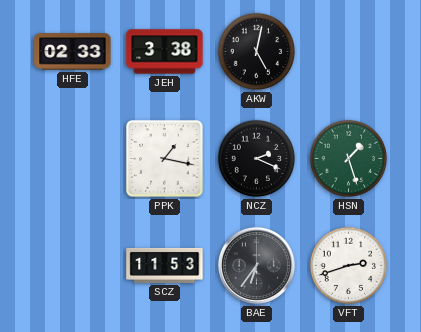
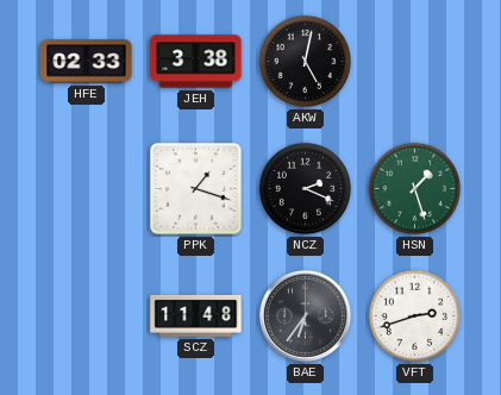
PPK: 1:17 -> 1:18
SCZ: 11:53 -> 11:48
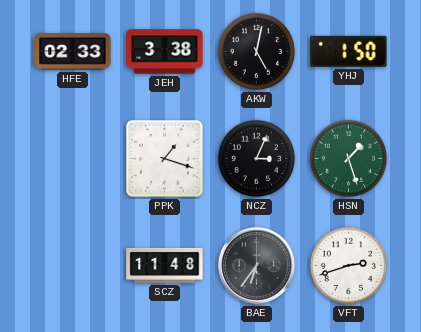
YHJ: none -> 1:50
NCZ: 2:19 -> 3:04
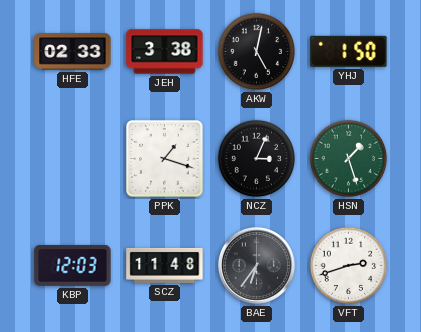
KBP: none -> 12:03
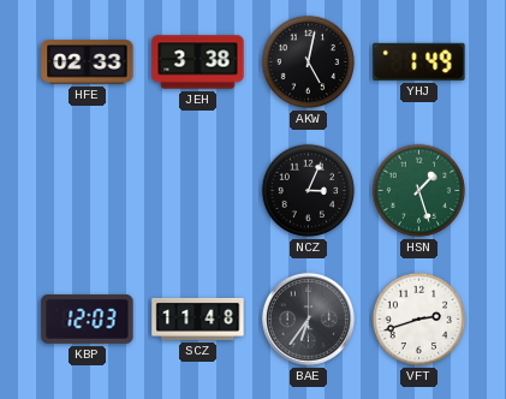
YHJ: 1:50 -> 1:49
PPK: 1:18 -> none
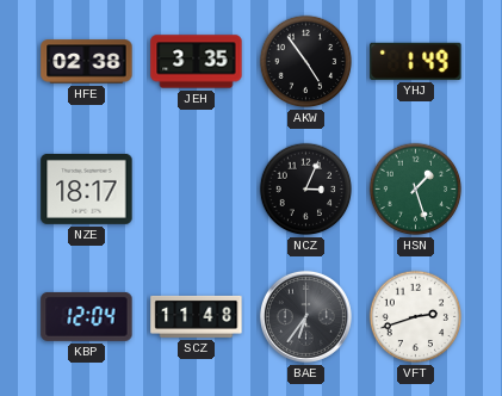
HFE: 02:33 -> 02:38
JEH: 3:38 -> 3:35
AKW: 5:02 -> 4:54
NZE: none -> 18:17
KBP: 12:03 -> 12:04
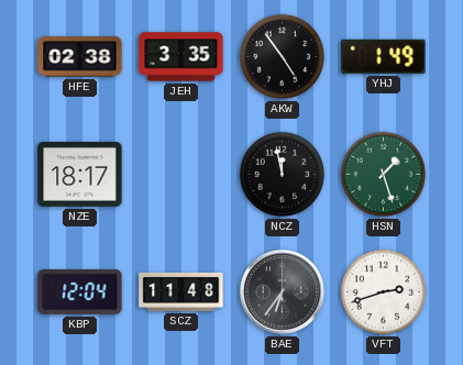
NCZ: 3:04 -> 11:58
